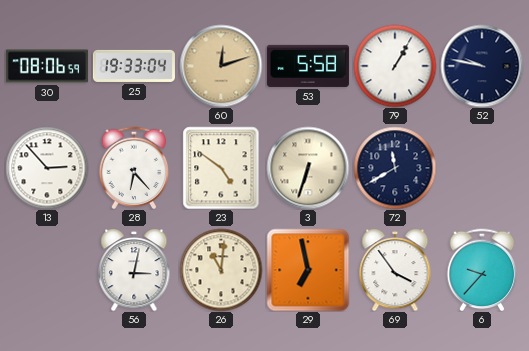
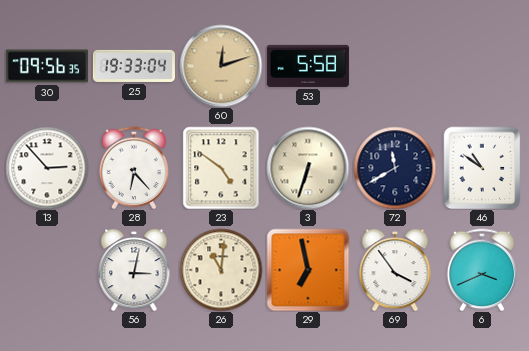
30: 08:06 -> 09:56
79: 1:05 -> none
52: 9:47 -> none
46: none -> 10:51
6: 9:37 -> 3:41
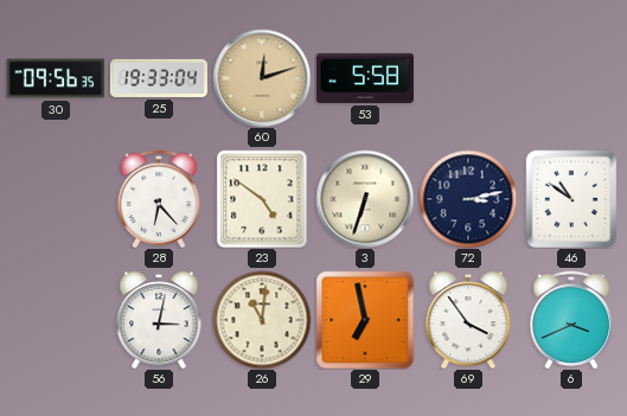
13: 2:53 -> none
72: 11:40 -> 3:13
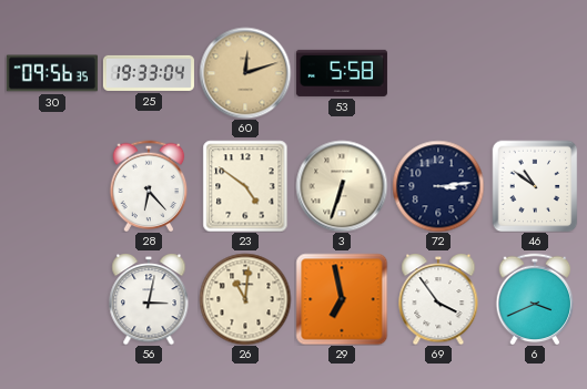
72: 3:13 -> 3:14
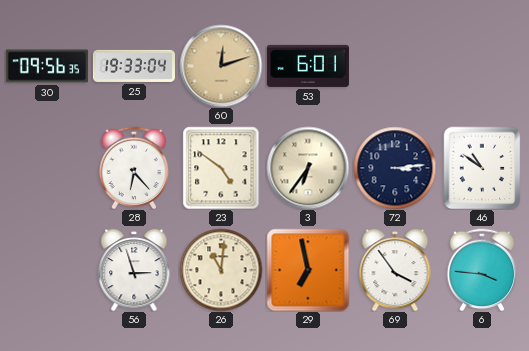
53: 5:58 -> 6:01
3: 6:33 -> 6:36
56: 3:02 -> 2:57
6: 3:41 -> 3:46
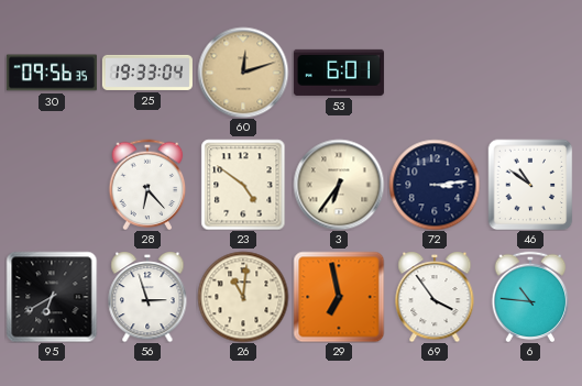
95: none -> 6:40
6: 3:46 -> 10:46
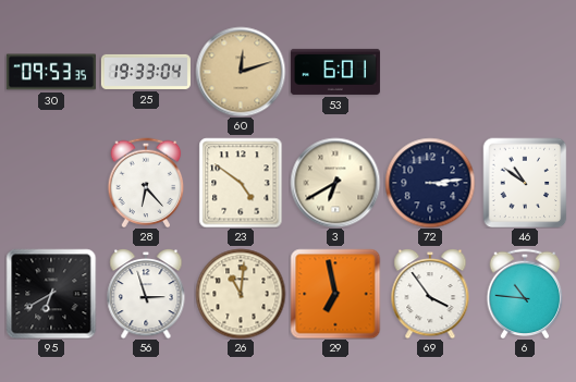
30: 09:56 -> 09:53
3: 6:36 -> 6:40
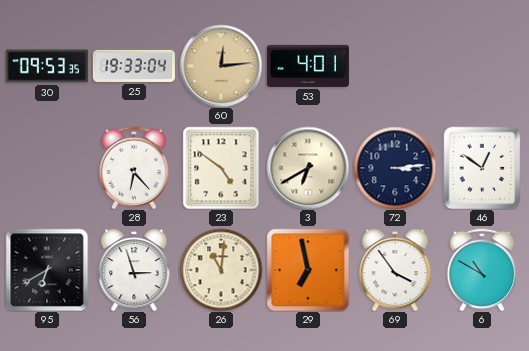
60: 12:12 -> 12:14
53: 6:01 -> 4:01
46: 10:51 -> 12:51
6: 10:46 -> 10:50
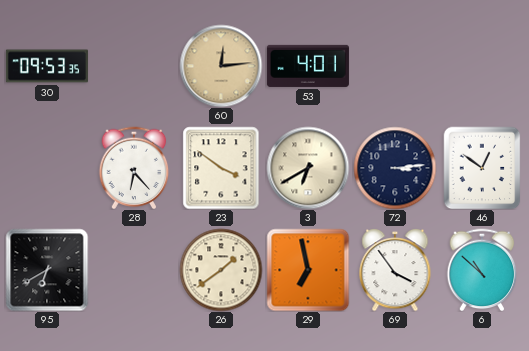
25: 19:33 -> none
23: 4:51 -> 3:51
56: 2:57 -> none
26: 11:01 -> 1:39
6: 10:50 -> 10:52
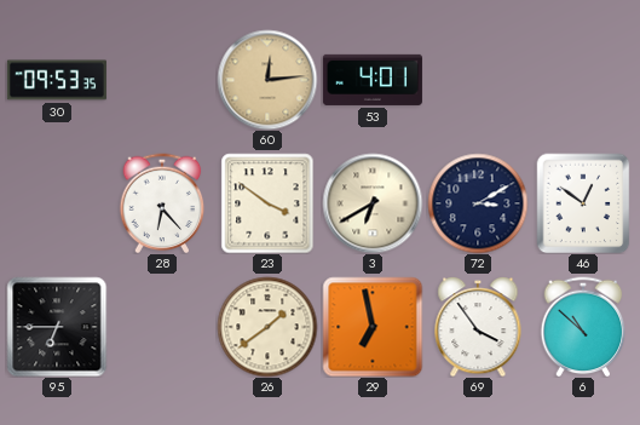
72: 3:14 -> 3:10
95: 6:40 -> 6:45
